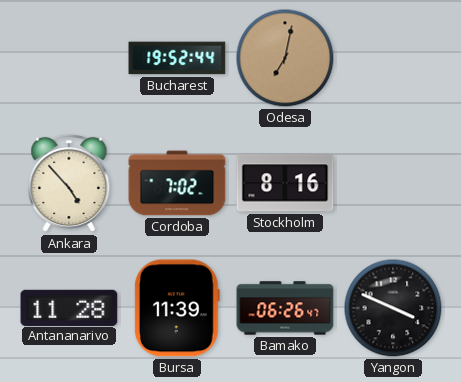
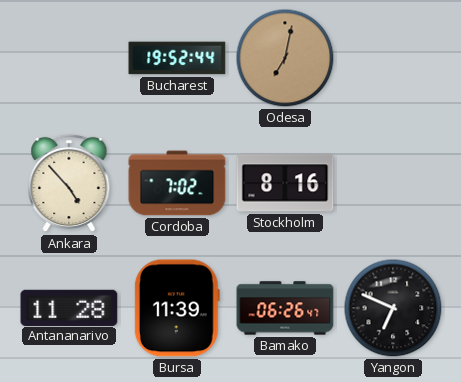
Yangon: 3:49 -> 6:49
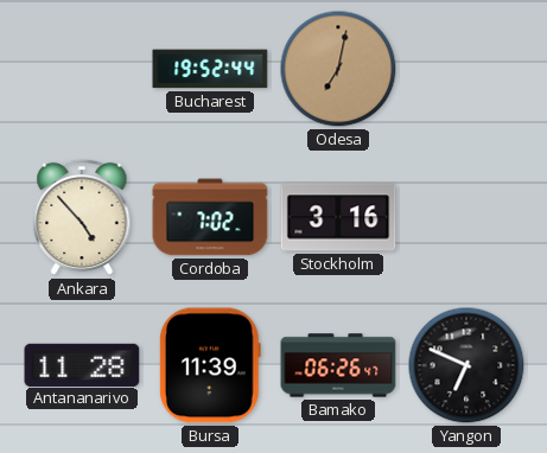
Stockholm: 8:16 -> 3:16
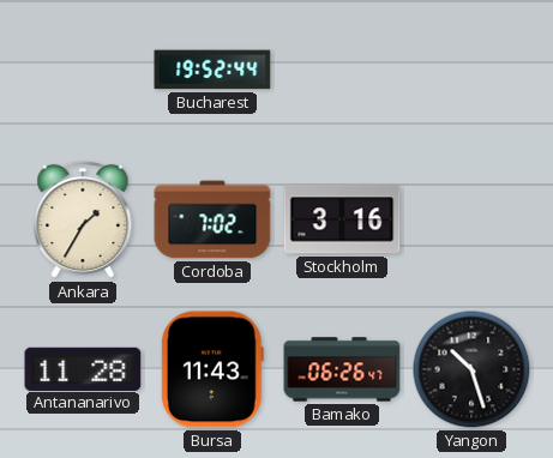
Odesa: 7:02 -> none
Ankara: 4:53 -> 1:35
Bursa: 11:39 -> 11:43
Yangon: 6:49 -> 10:27
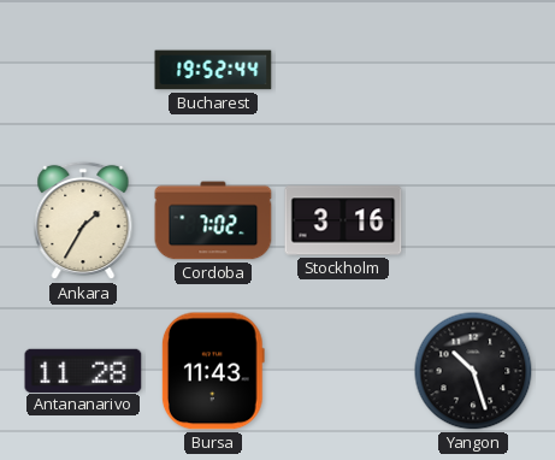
Bamako: 06:26 -> none
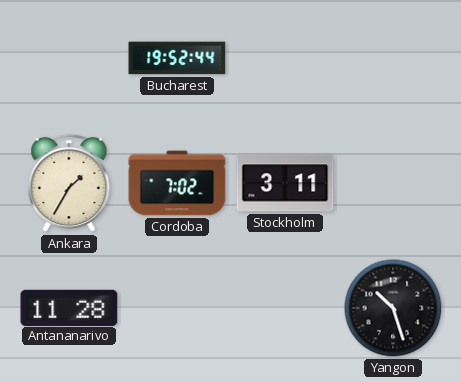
Stockholm: 3:16 -> 3:11
Bursa: 11:43 -> none
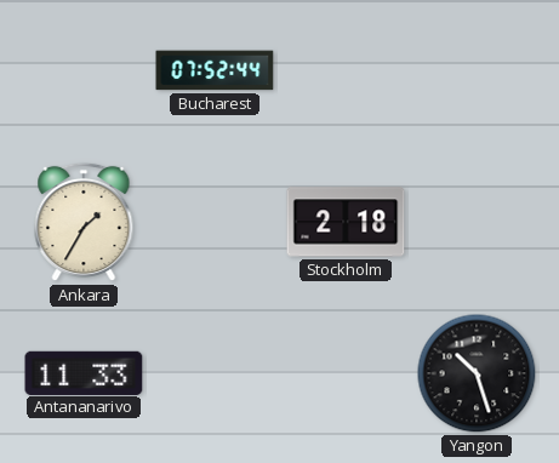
Bucharest: 19:52 -> 07:52
Cordoba: 7:02 -> none
Stockholm: 3:11 -> 2:18
Antananarivo: 11:28 -> 11:33
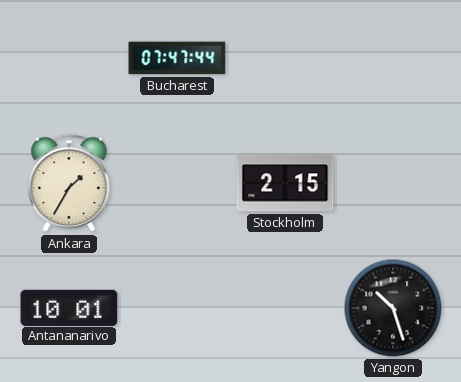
Bucharest: 07:52 -> 07:47
Stockholm: 2:18 -> 2:15
Antananarivo: 11:33 -> 10:01
